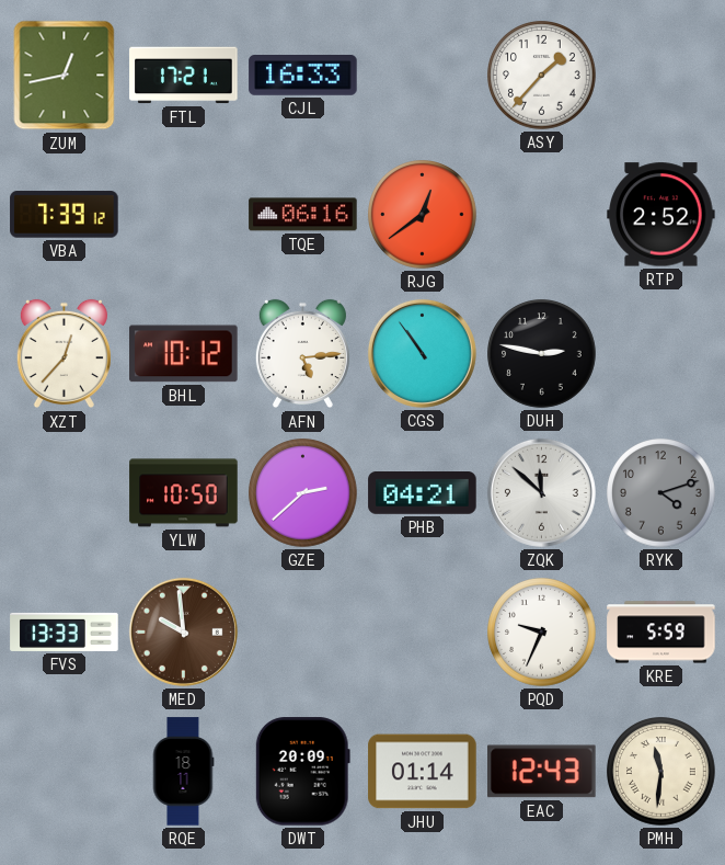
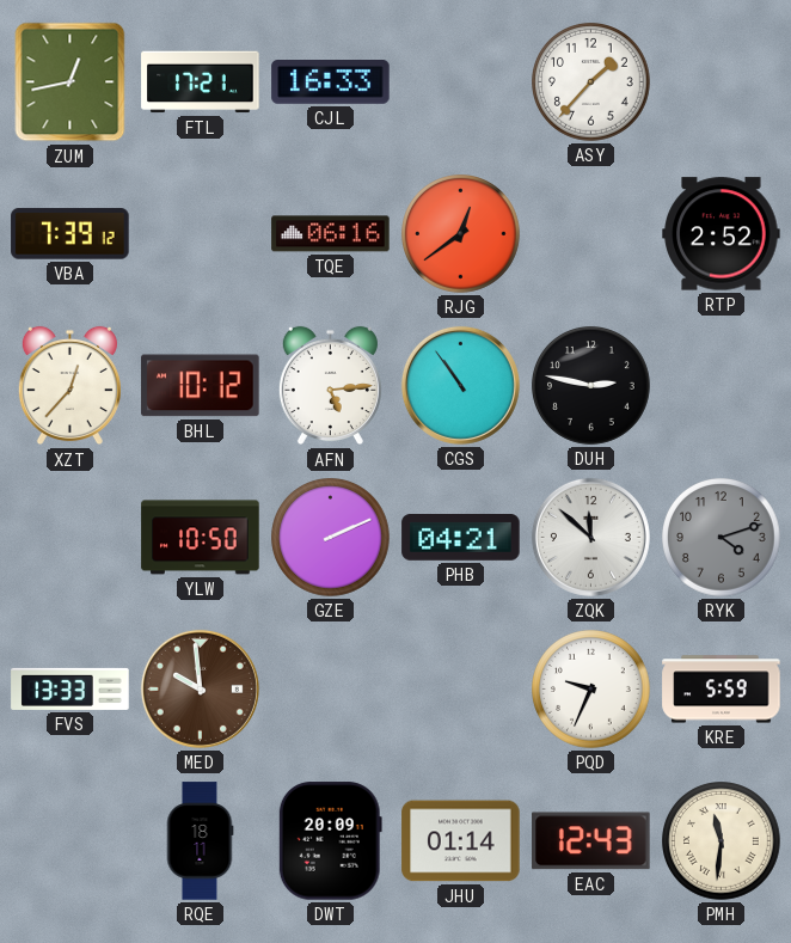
GZE: 2:38 -> 2:11
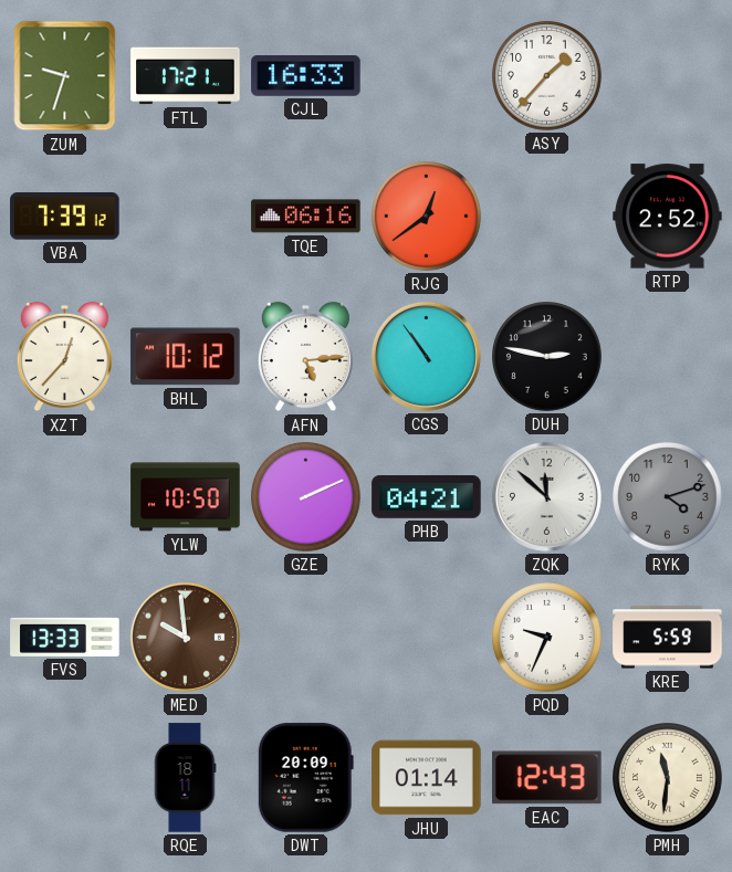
ZUM: 12:43 -> 9:33
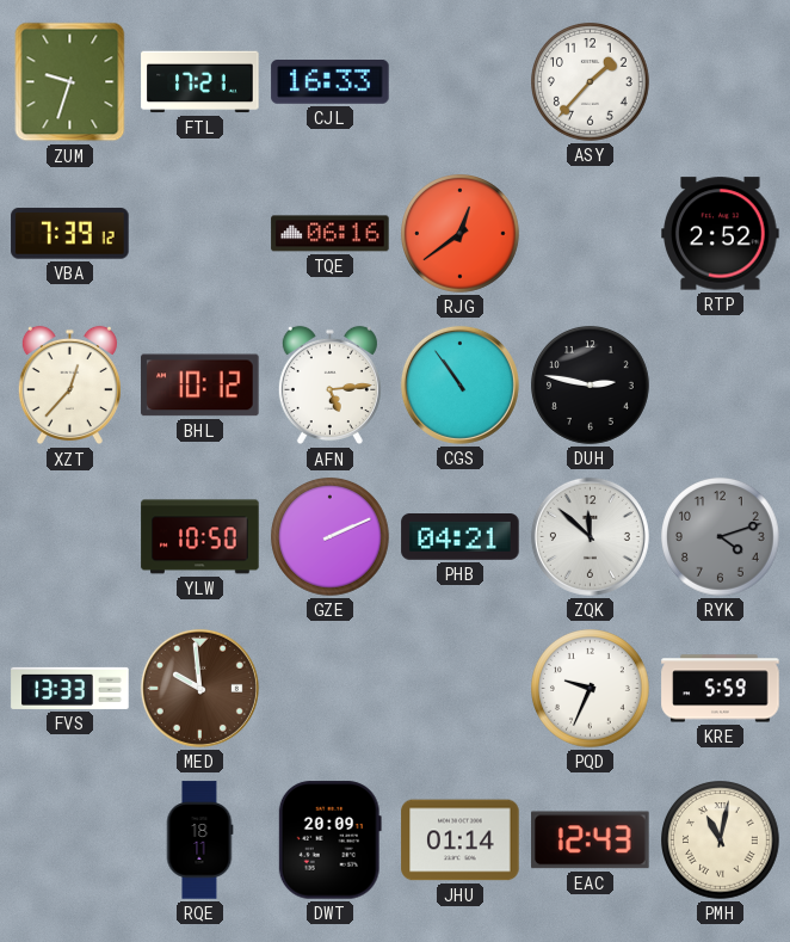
PMH: 11:31 -> 11:02
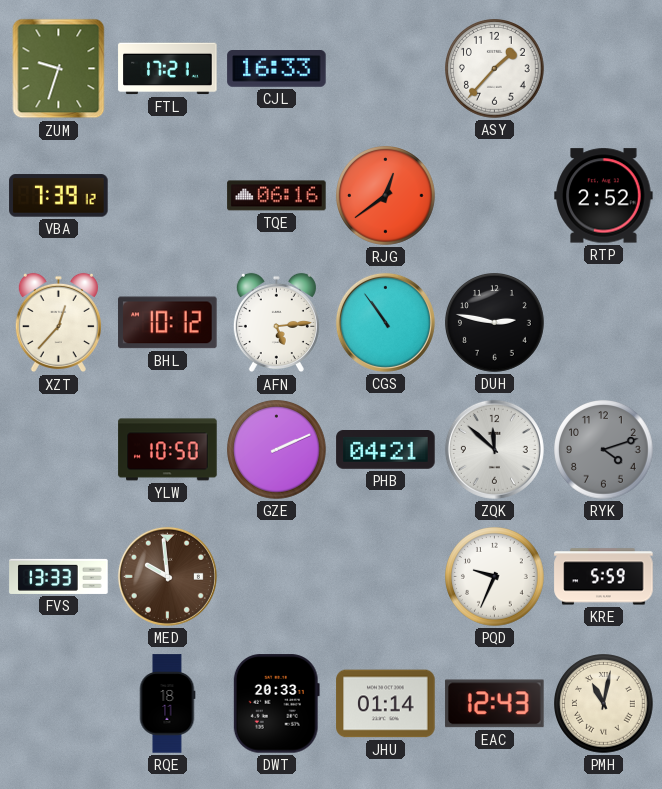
DWT: 20:09 -> 20:33
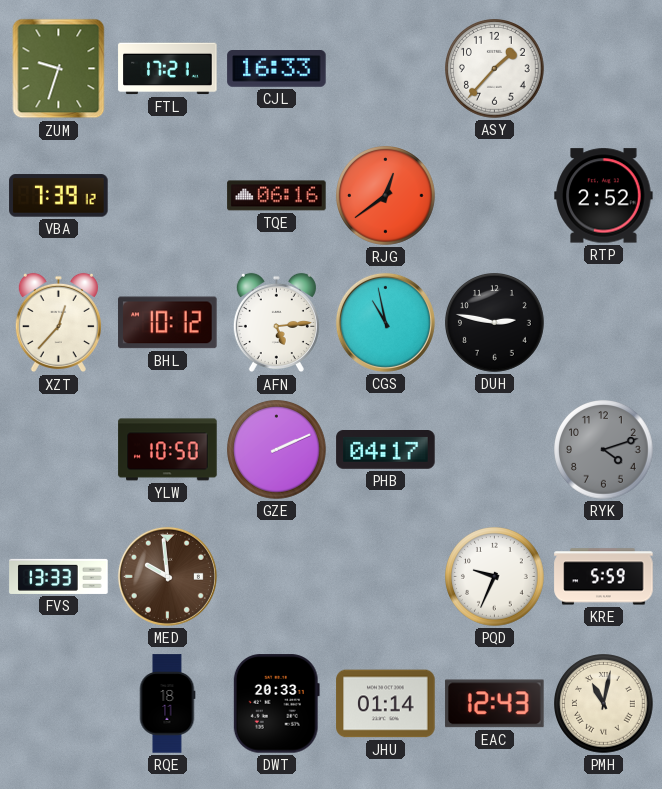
CGS: 10:54 -> 10:58
PHB: 04:21 -> 04:17
ZQK: 11:52 -> none
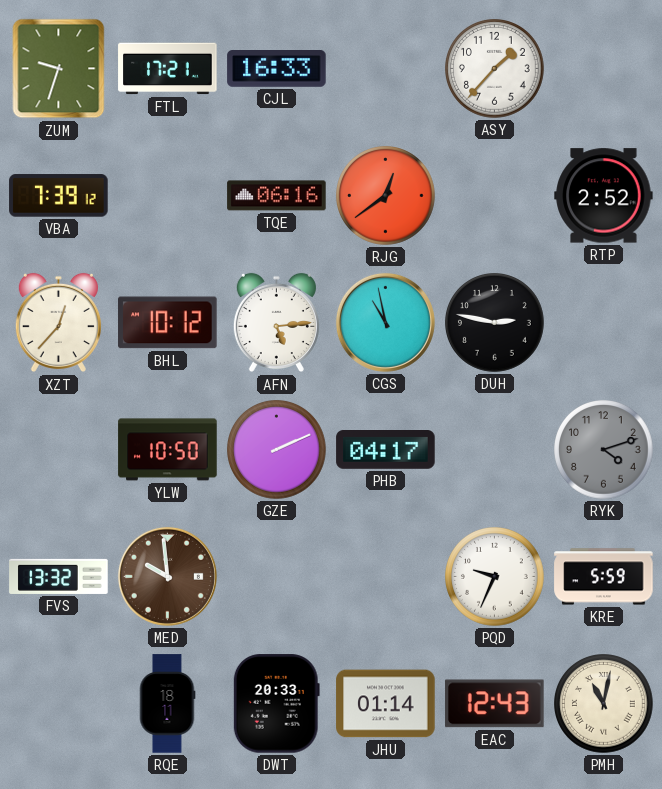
FVS: 13:33 -> 13:32
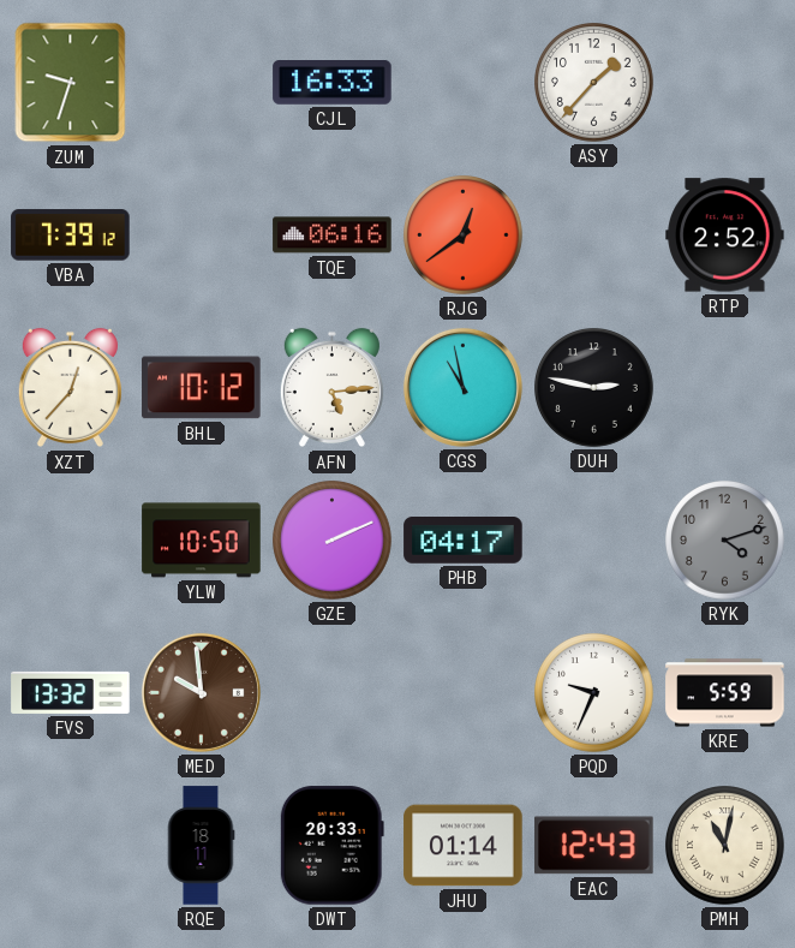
FTL: 17:21 -> none
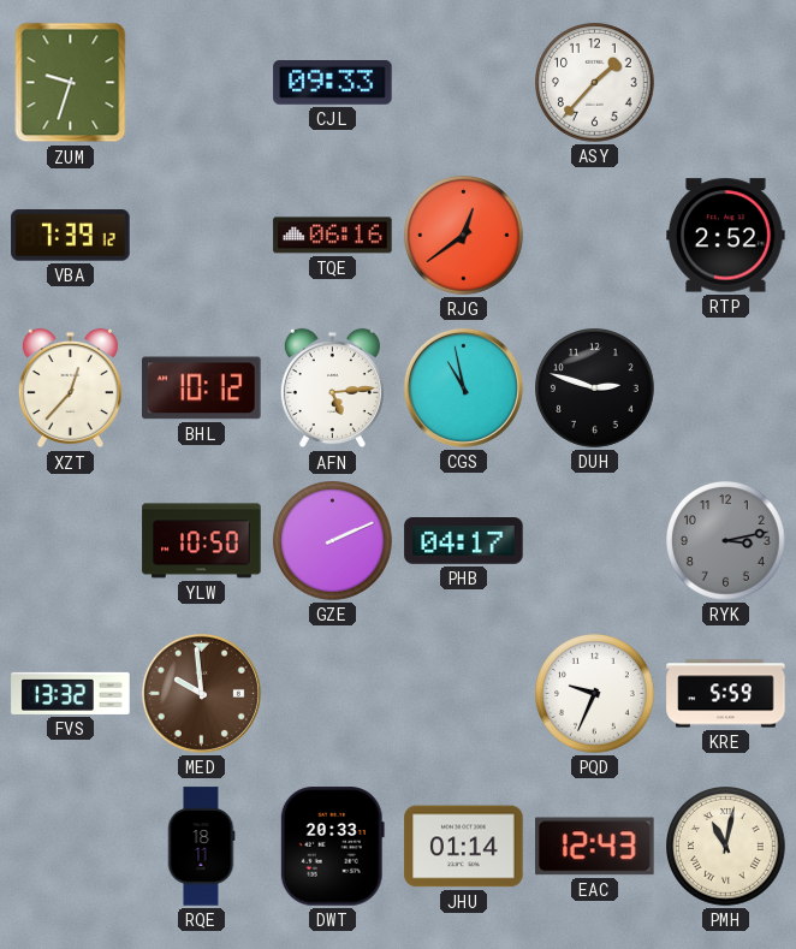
CJL: 16:33 -> 09:33
DUH: 2:47 -> 2:48
RYK: 4:12 -> 3:13
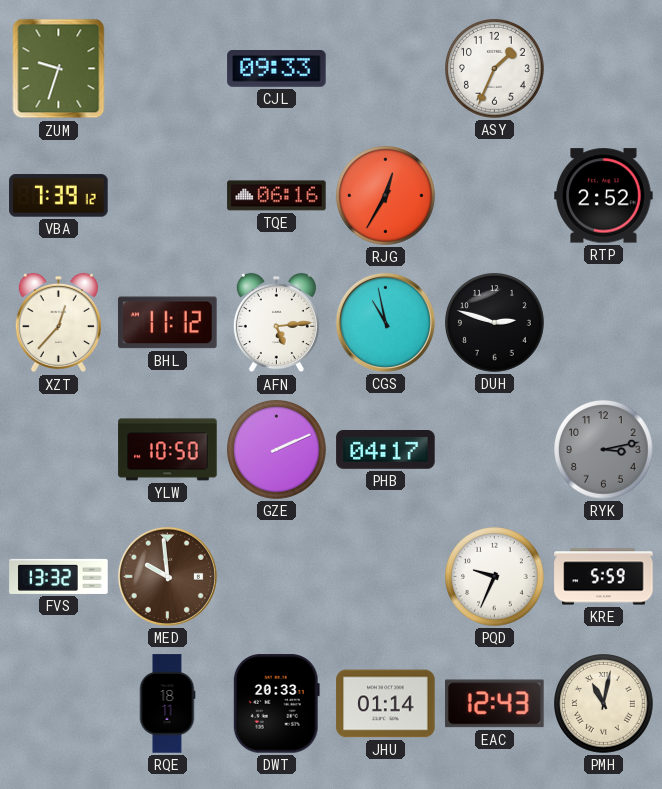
ASY: 1:37 -> 1:34
RJG: 12:39 -> 12:35
BHL: 10:12 -> 11:12
